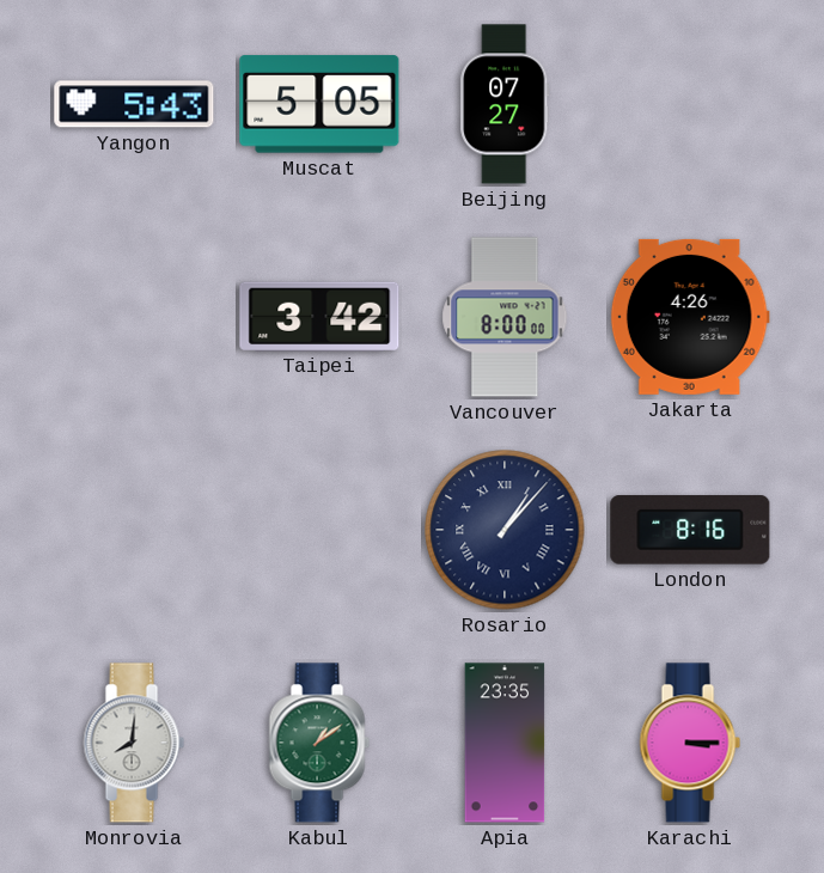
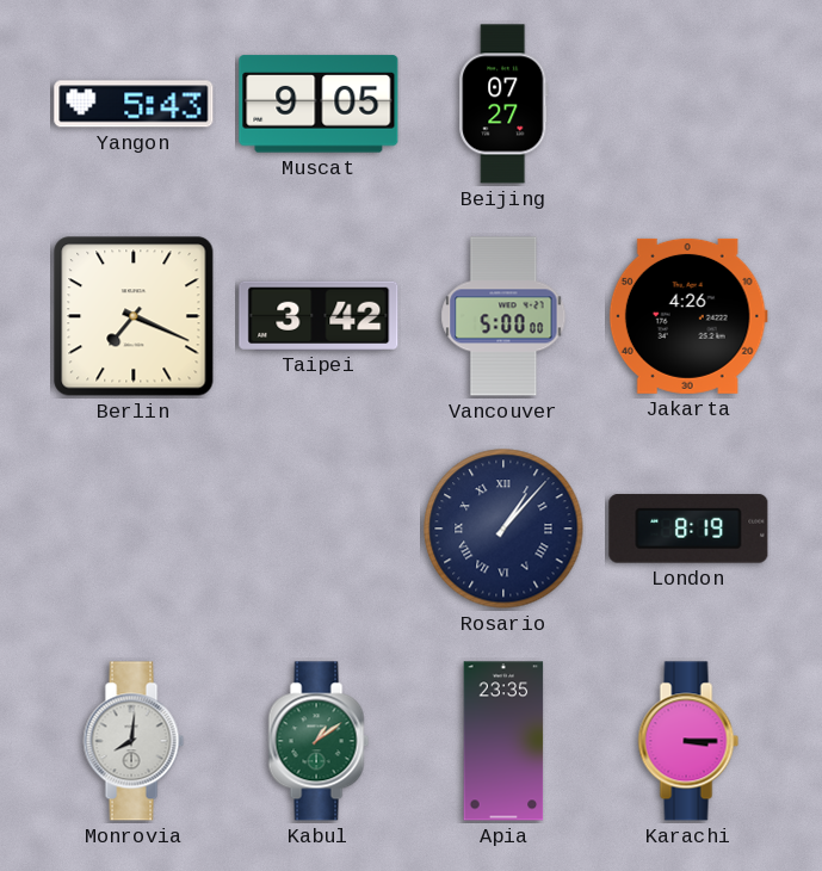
Muscat: 5:05 -> 9:05
Berlin: none -> 7:19
Vancouver: 8:00 -> 5:00
London: 8:16 -> 8:19
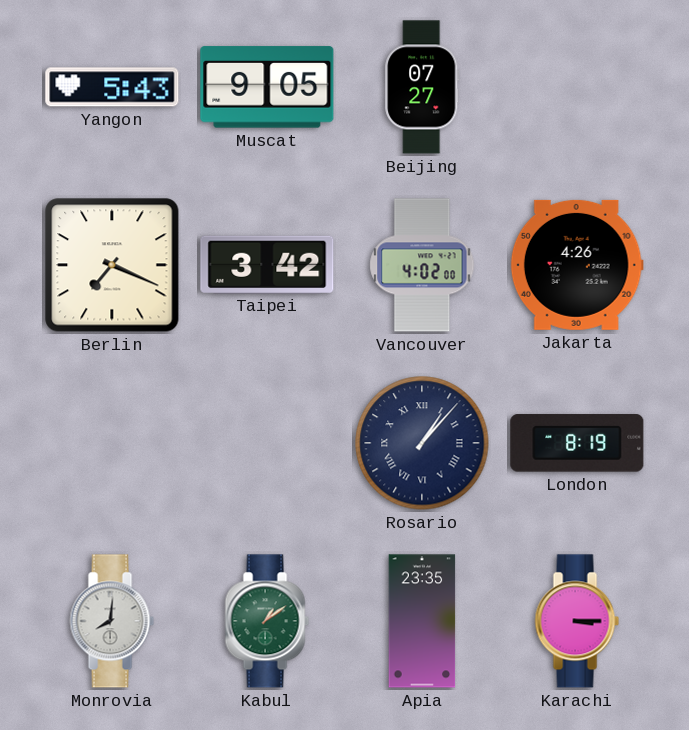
Vancouver: 5:00 -> 4:02
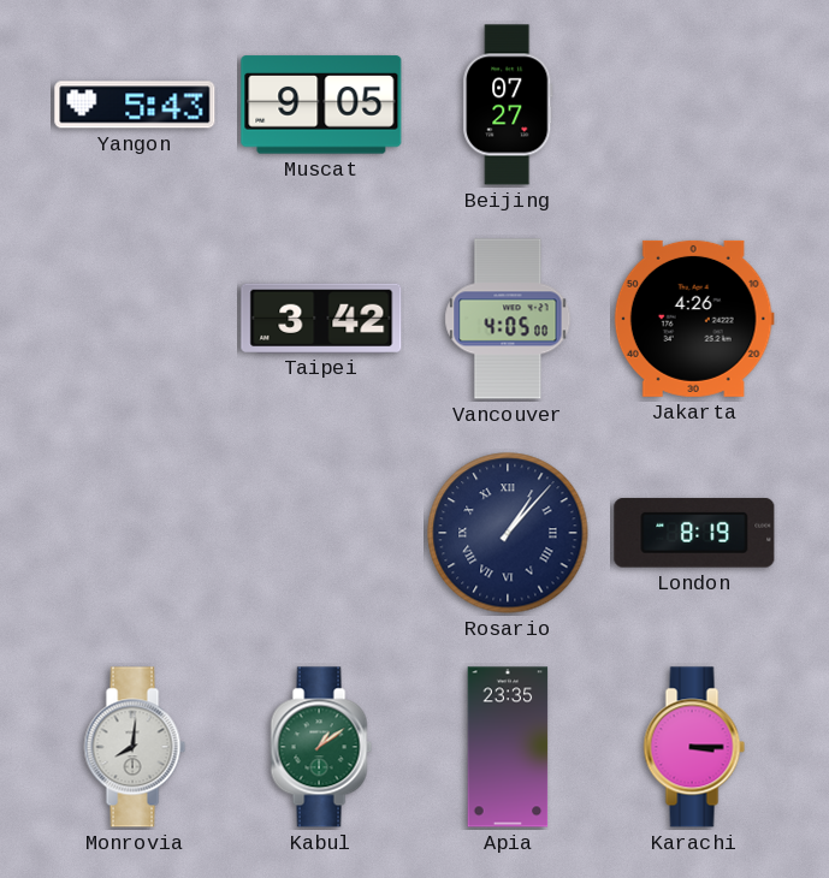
Berlin: 7:19 -> none
Vancouver: 4:02 -> 4:05
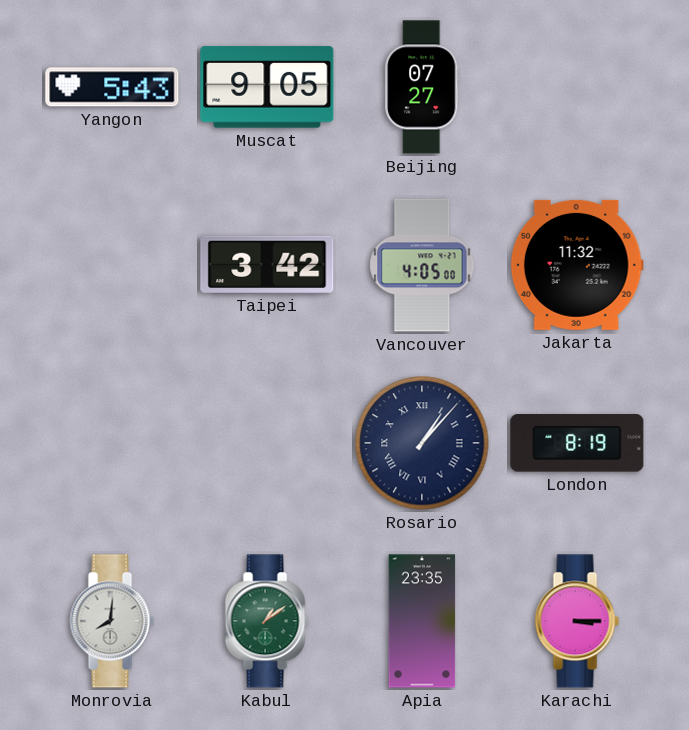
Jakarta: 4:26 -> 11:32
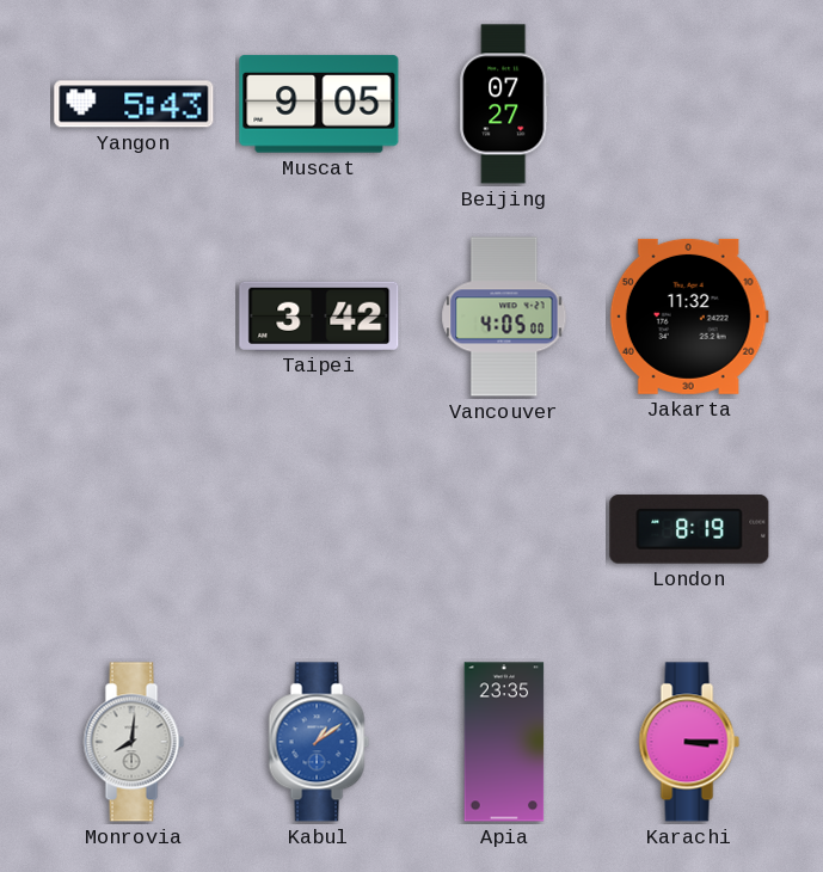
Rosario: 1:07 -> none
Kabul dial: green -> blue
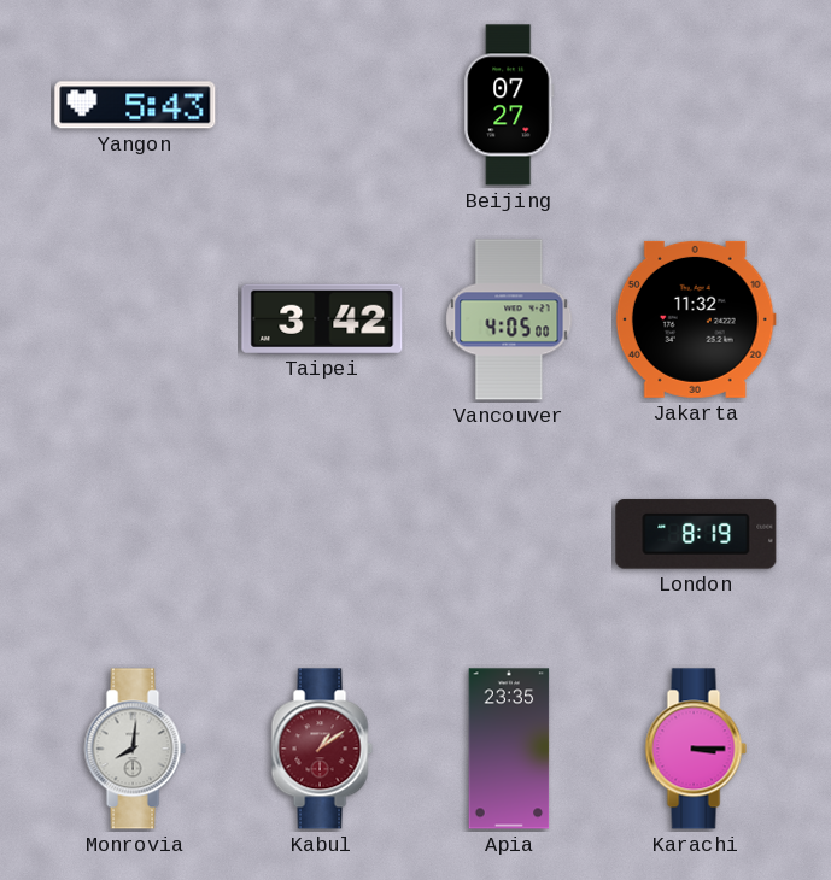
Muscat: 9:05 -> none
Kabul dial: blue -> burgundy
